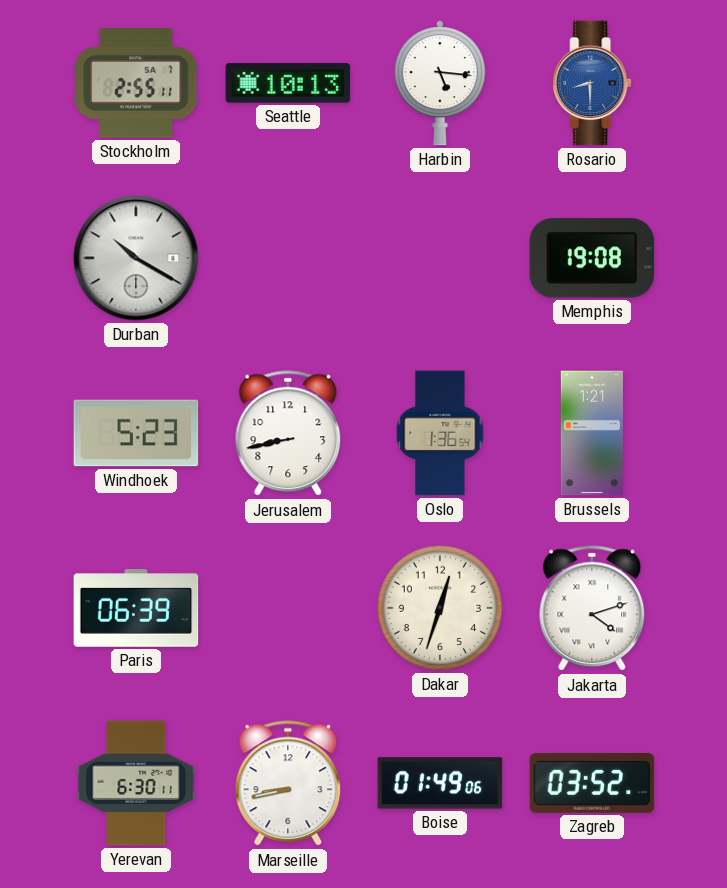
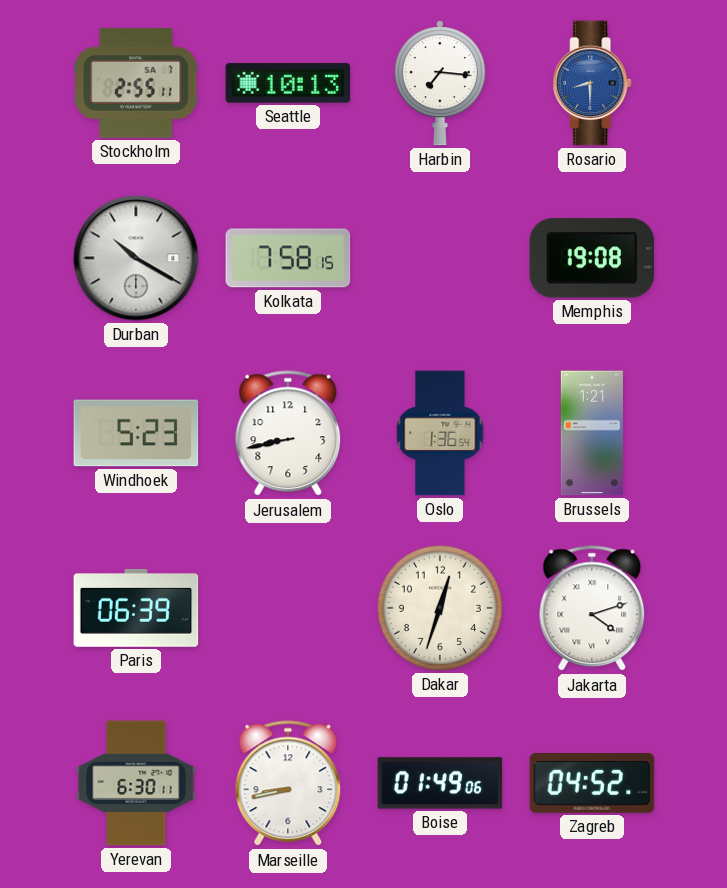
Harbin: 5:16 -> 7:16
Kolkata: none -> 7:58
Zagreb: 03:52 -> 04:52
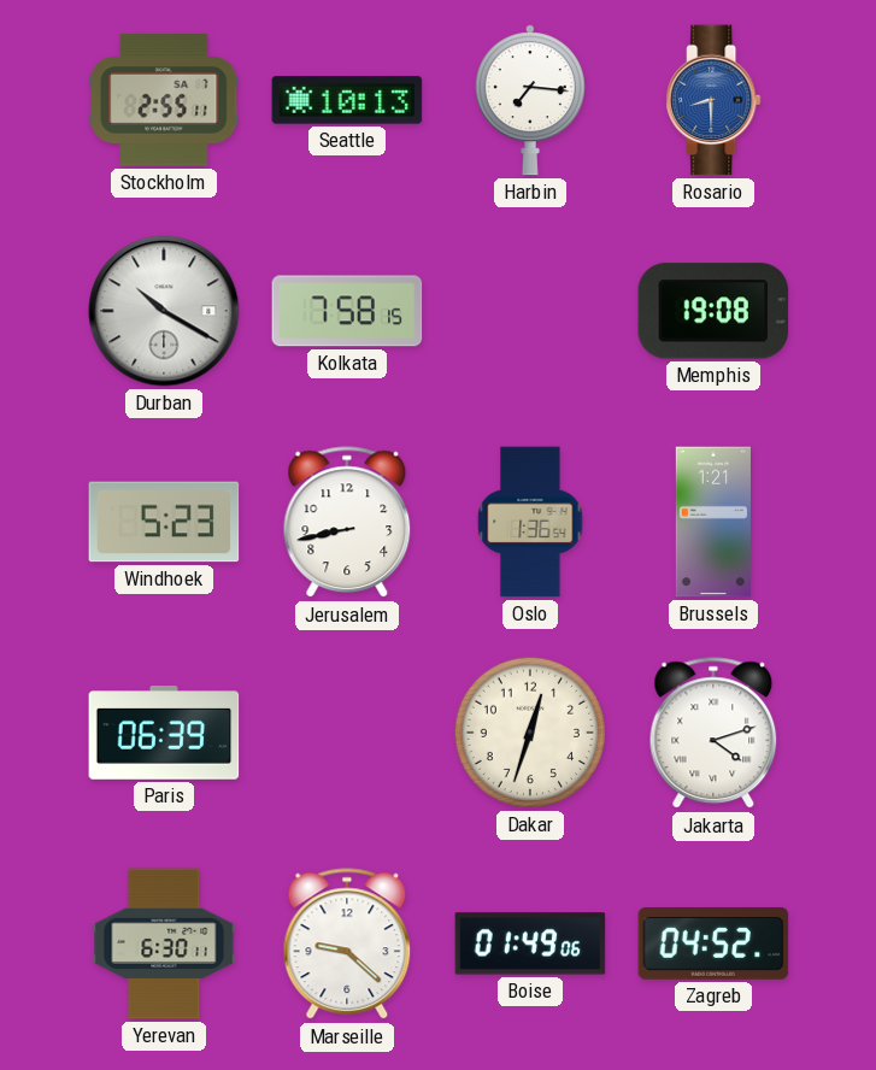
Marseille: 8:43 -> 9:22
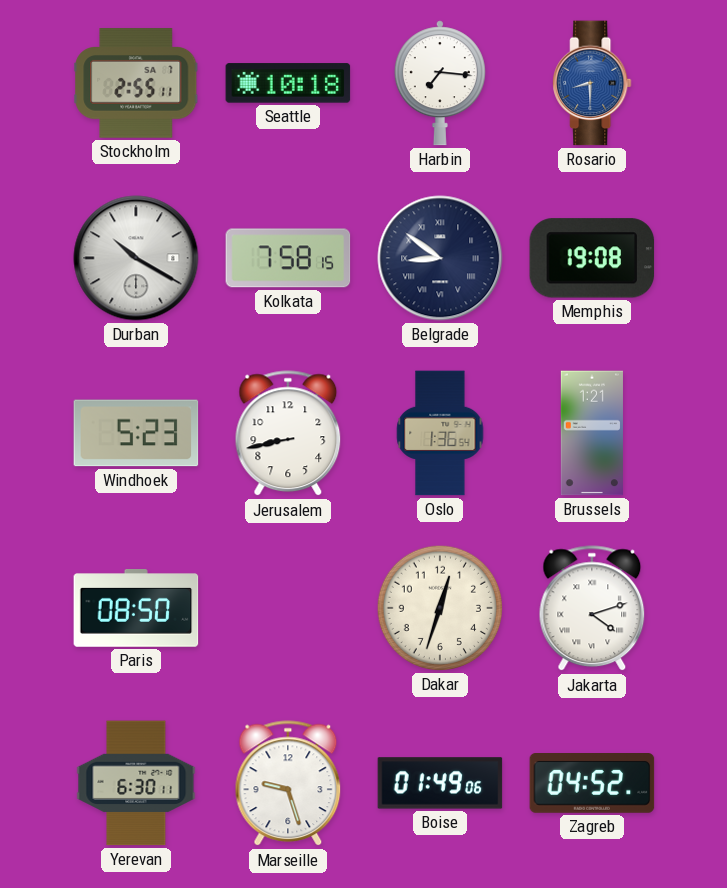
Seattle: 10:13 -> 10:18
Belgrade: none -> 8:51
Paris: 06:39 -> 08:50
Marseille: 9:22 -> 9:27
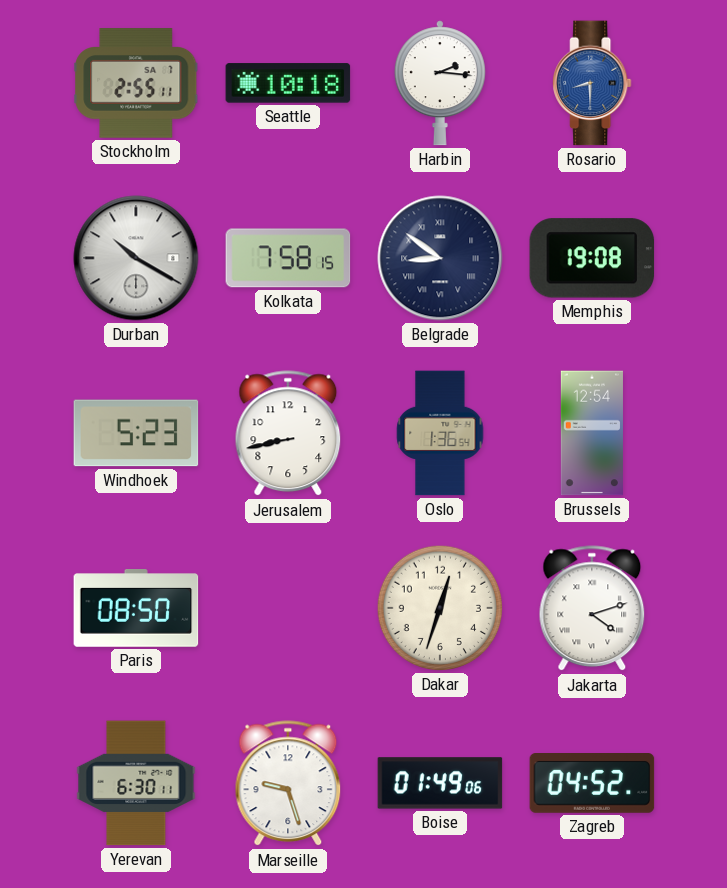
Harbin: 7:16 -> 2:16
Brussels: 1:21 -> 12:54
